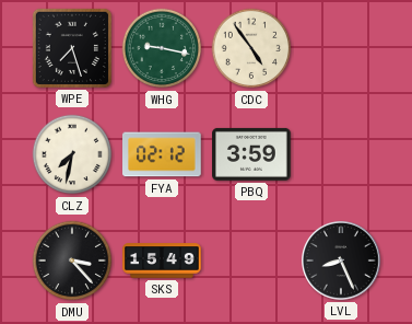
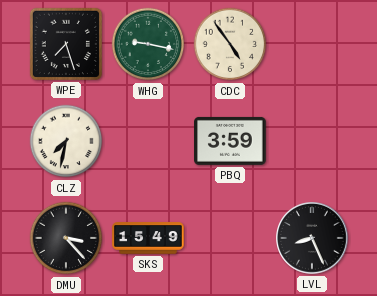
FYA: 02:12 -> none
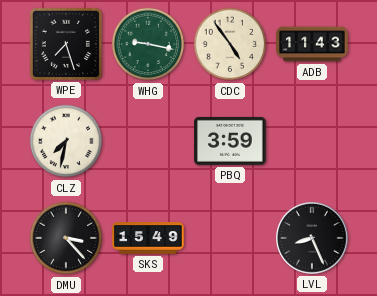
ADB: none -> 11:43
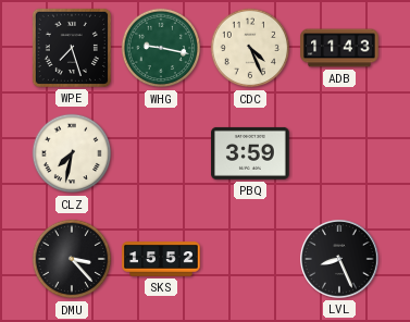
CDC: 4:54 -> 4:26
SKS: 15:49 -> 15:52
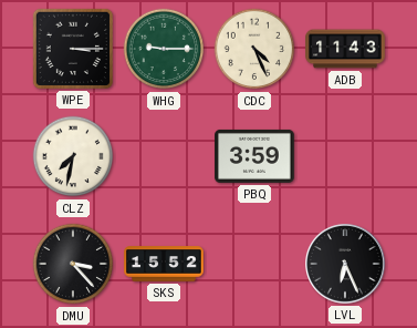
WPE: 7:27 -> 3:15
WHG: 9:17 -> 9:15
LVL: 8:26 -> 6:26
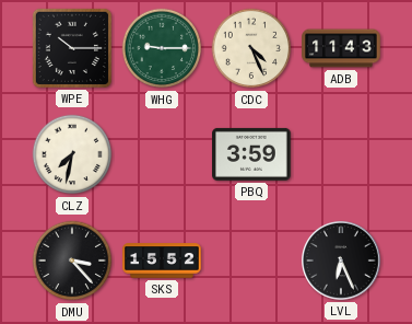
WPE: 3:15 -> 10:15
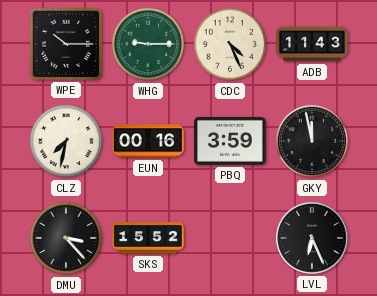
EUN: none -> 00:16
GKY: none -> 11:58
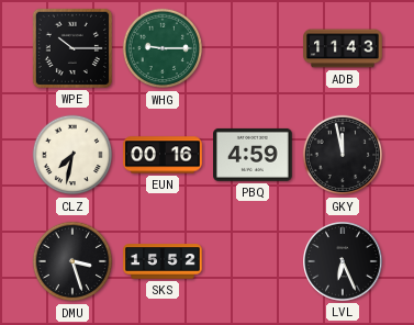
CDC: 4:26 -> none
PBQ: 3:59 -> 4:59
DMU: 3:23 -> 3:27
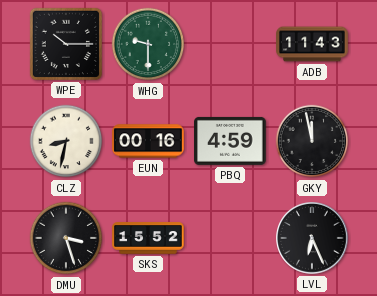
WHG: 9:15 -> 9:30
CLZ: 7:32 -> 8:32
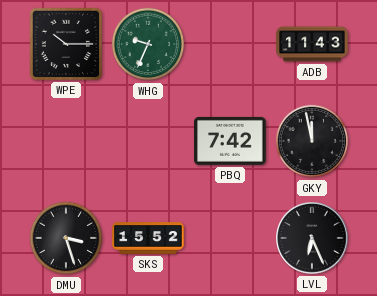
WHG: 9:30 -> 9:34
CLZ: 8:32 -> none
EUN: 00:16 -> none
PBQ: 4:59 -> 7:42
